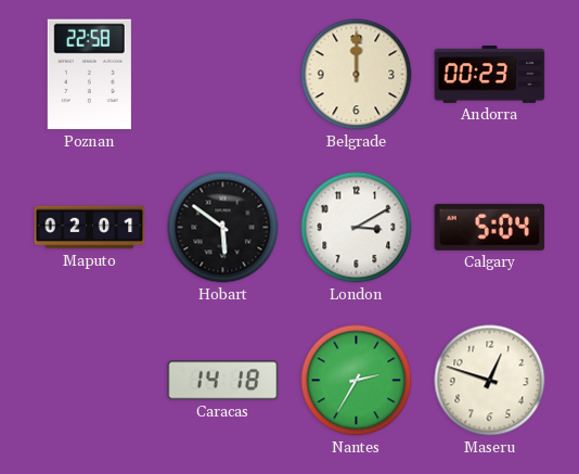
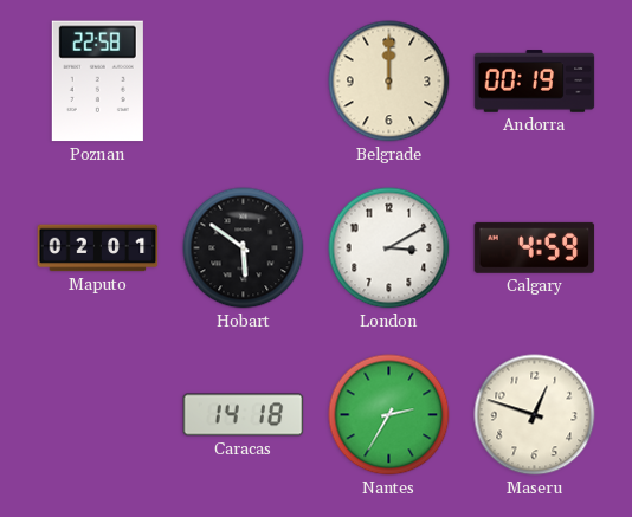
Andorra: 00:23 -> 00:19
Calgary: 5:04 -> 4:59
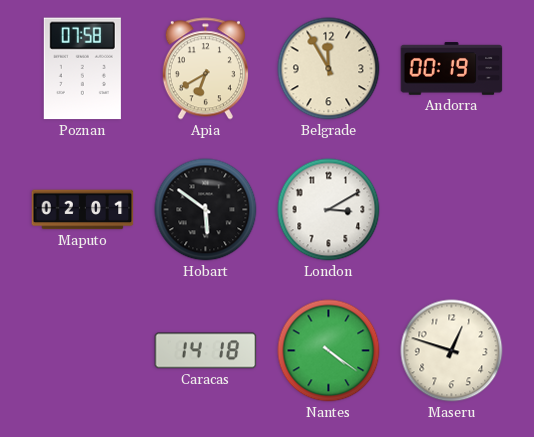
Poznan: 22:58 -> 07:58
Apia: none -> 6:40
Belgrade: 12:00 -> 11:55
Calgary: 4:59 -> none
Nantes: 2:35 -> 4:21
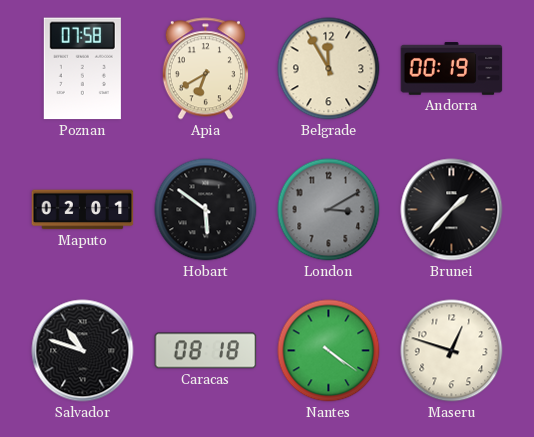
London dial: white -> grey
Brunei: none -> 1:37
Salvador: none -> 10:48
Caracas: 14:18 -> 08:18
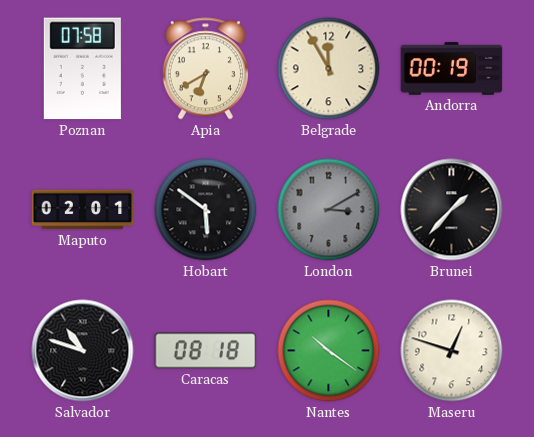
Nantes: 4:21 -> 10:21
